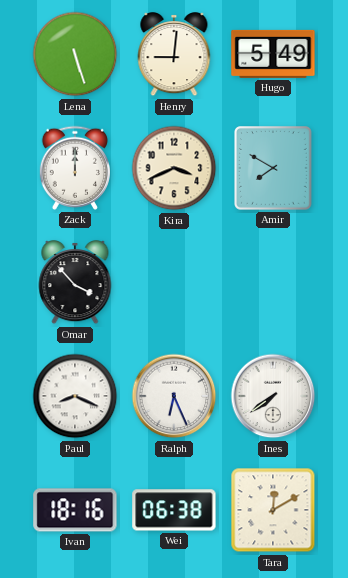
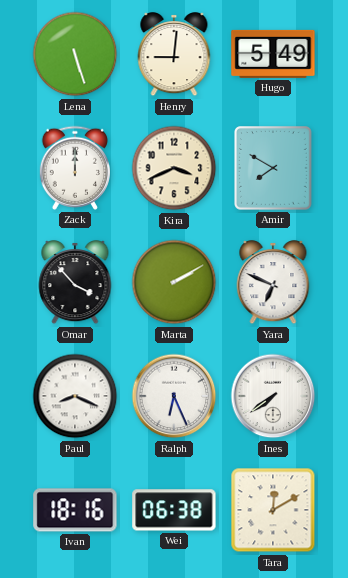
Marta: none -> 2:10
Yara: none -> 6:49
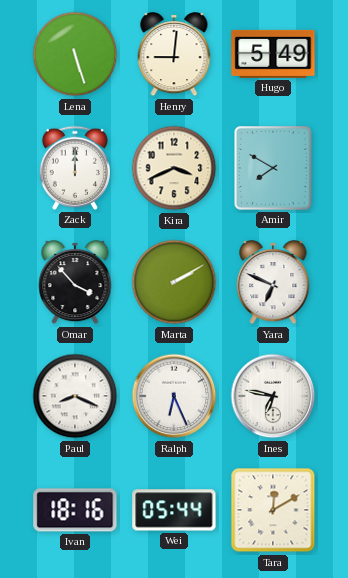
Ines: 7:39 -> 6:47
Wei: 06:38 -> 05:44
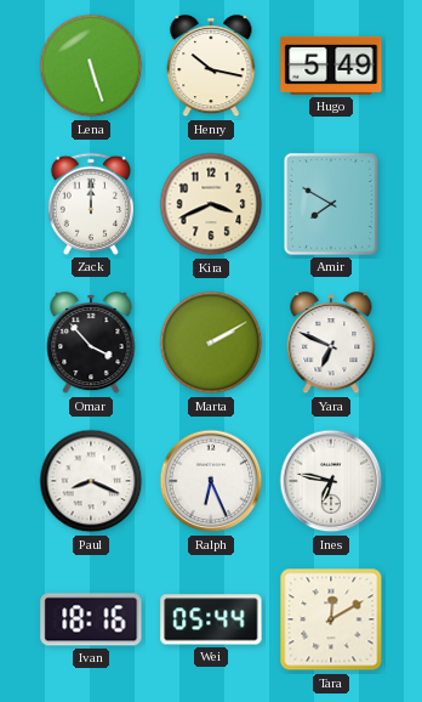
Henry: 9:01 -> 10:17
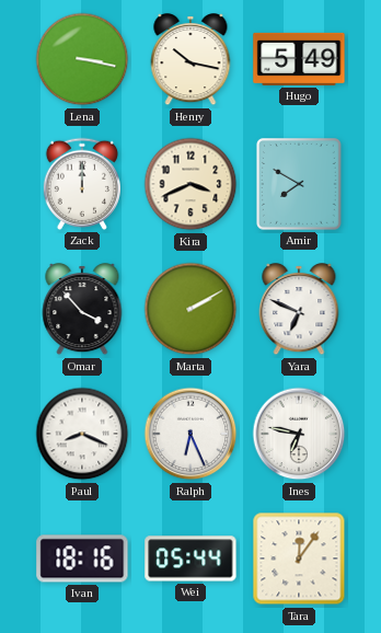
Lena: 5:27 -> 3:17
Tara: 12:10 -> 12:06
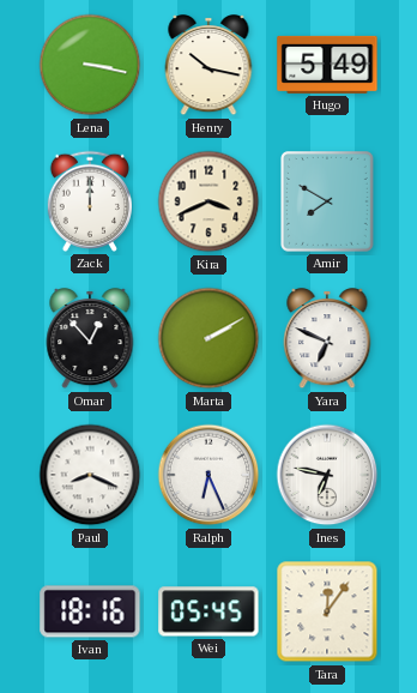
Omar: 3:53 -> 12:53
Wei: 05:44 -> 05:45
